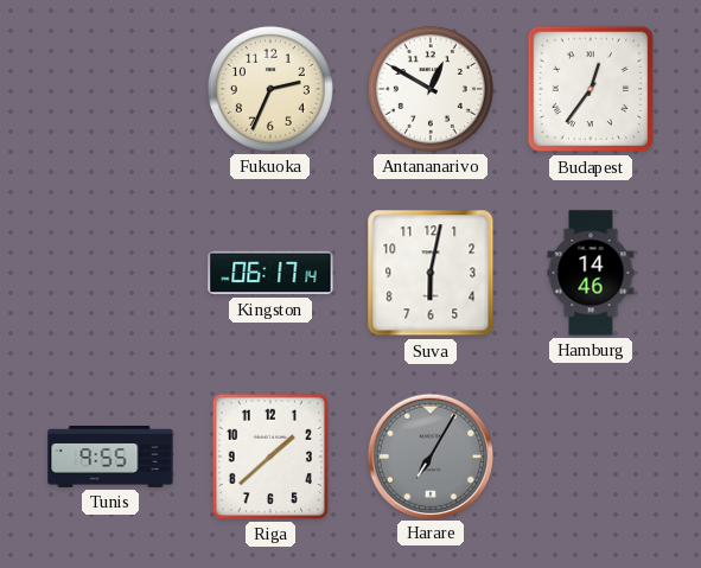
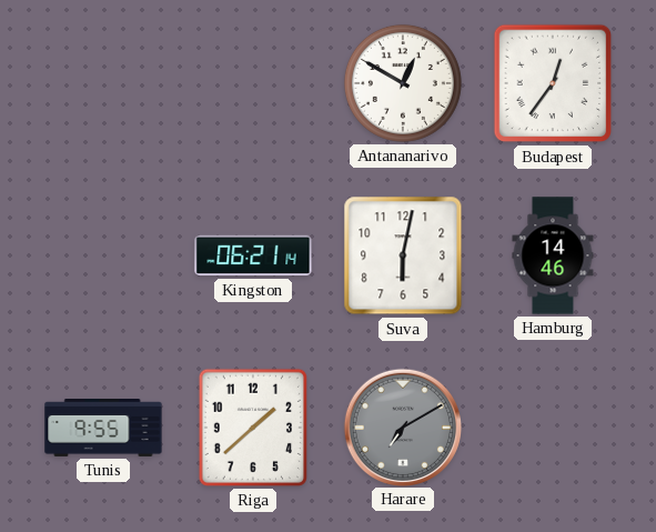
Fukuoka: 2:34 -> none
Kingston: 06:17 -> 06:21
Harare: 7:05 -> 7:10
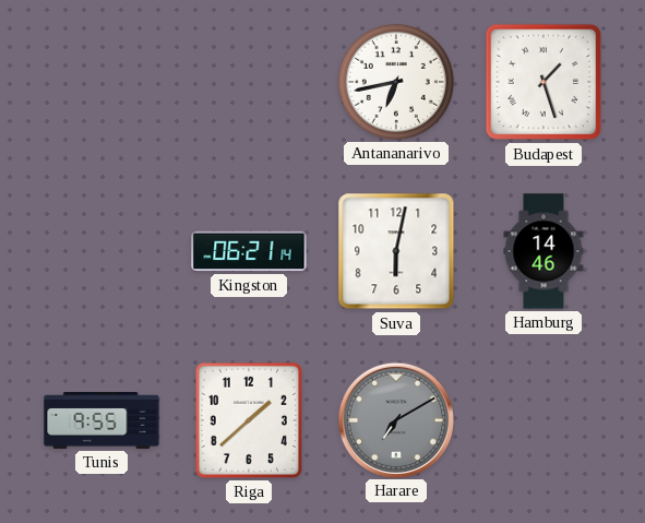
Antananarivo: 12:50 -> 6:43
Budapest: 12:36 -> 1:27
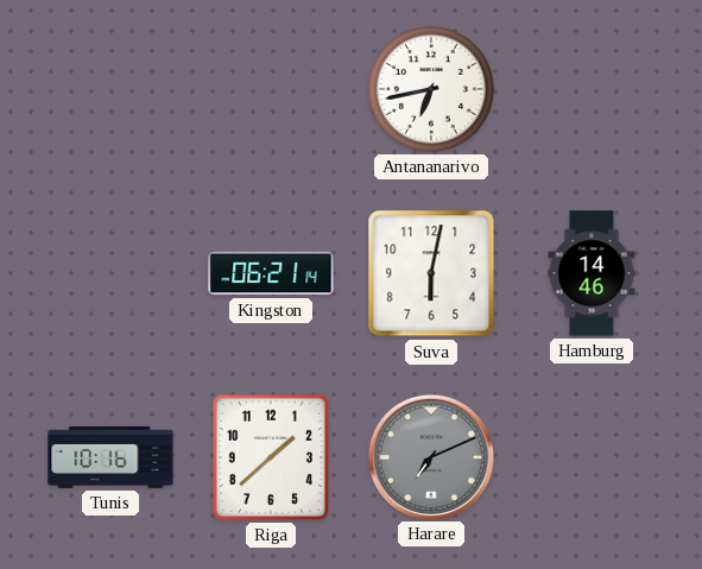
Budapest: 1:27 -> none
Tunis: 9:55 -> 10:16
Harare: 7:10 -> 7:11
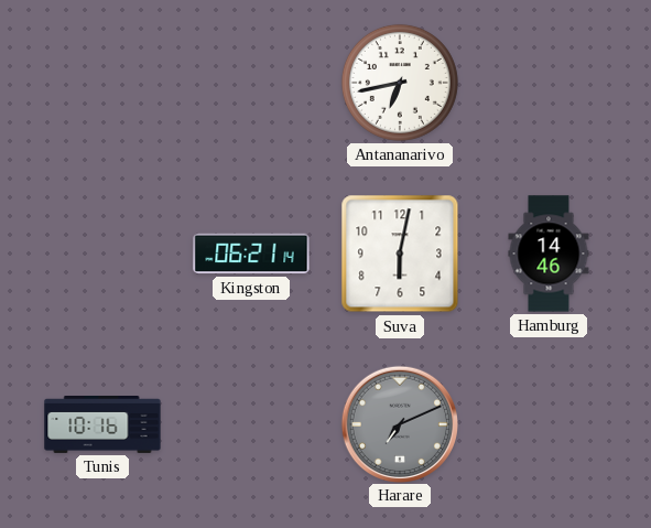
Riga: 1:38 -> none
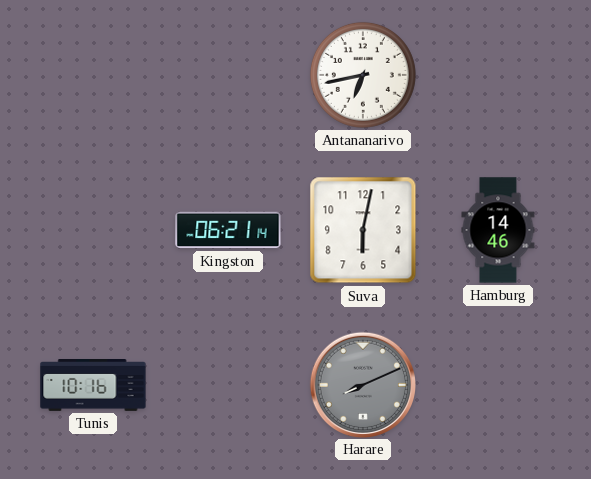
Harare: 7:11 -> 8:11
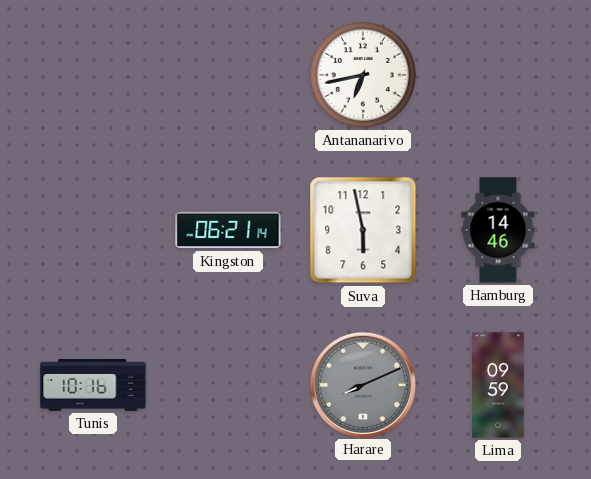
Suva: 6:02 -> 5:58
Lima: none -> 09:59
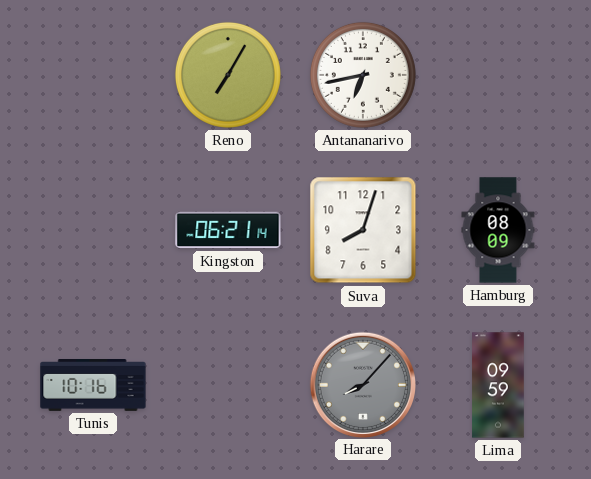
Reno: none -> 7:05
Suva: 5:58 -> 8:03
Hamburg: 14:46 -> 08:09
Harare: 8:11 -> 8:07
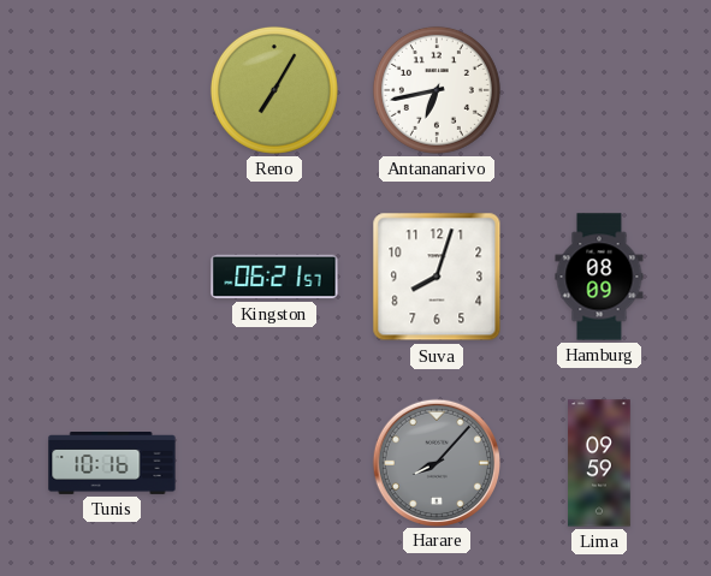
Kingston: 06:21:14 -> 06:21:57
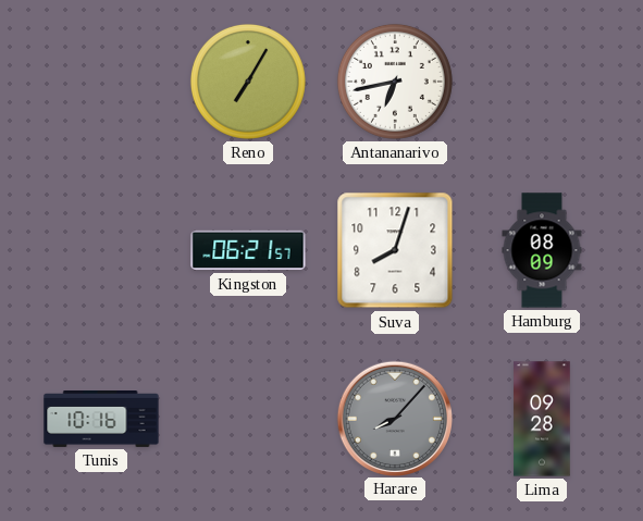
Lima: 09:59 -> 09:28
